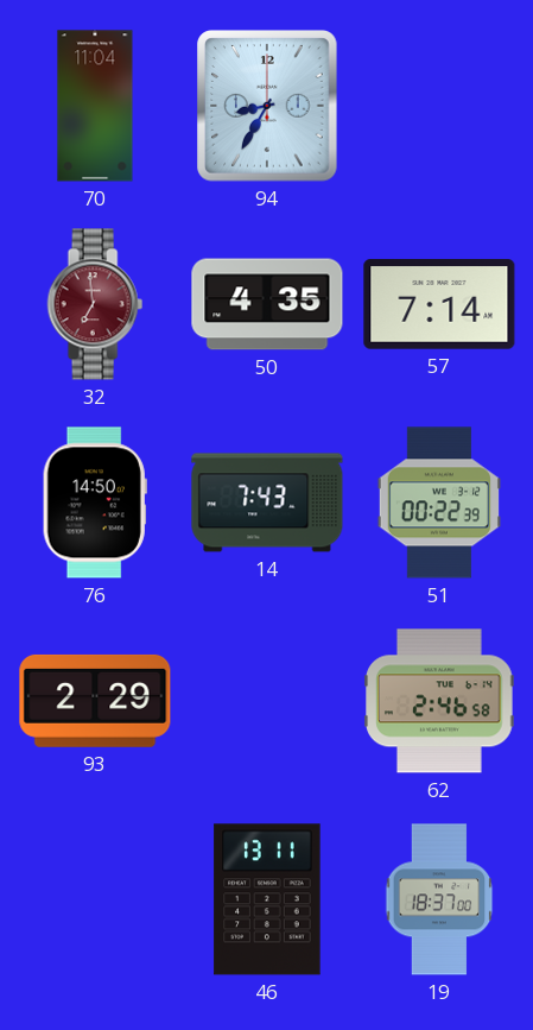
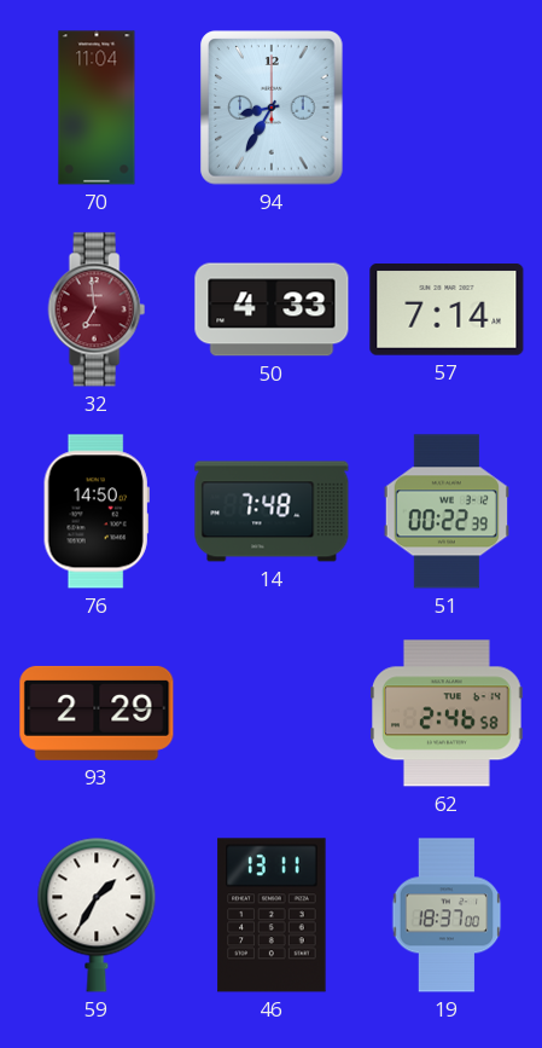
50: 4:35 -> 4:33
14: 7:43 -> 7:48
59: none -> 1:35
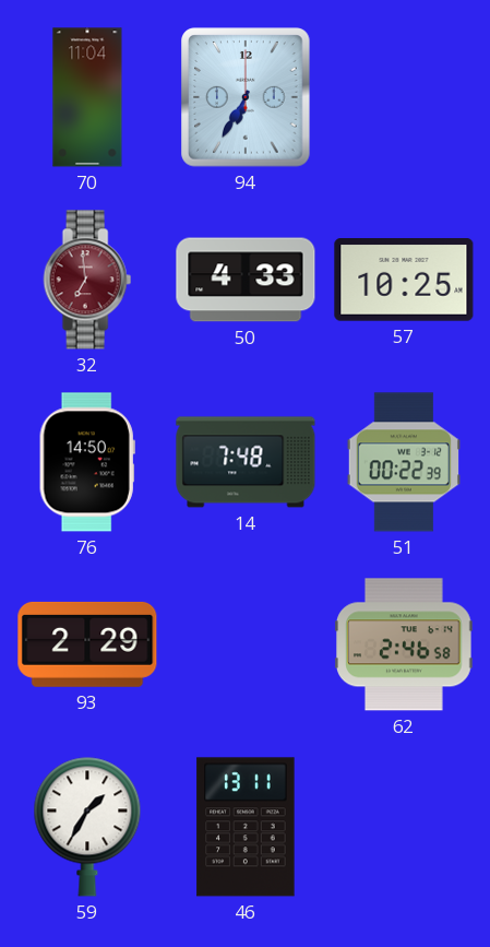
94: 8:35 -> 6:35
57: 7:14 -> 10:25
19: 18:37 -> none
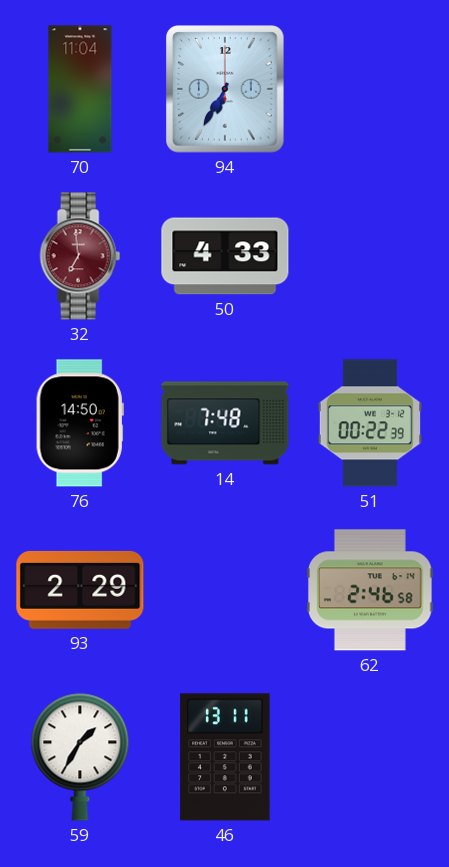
57: 10:25 -> none
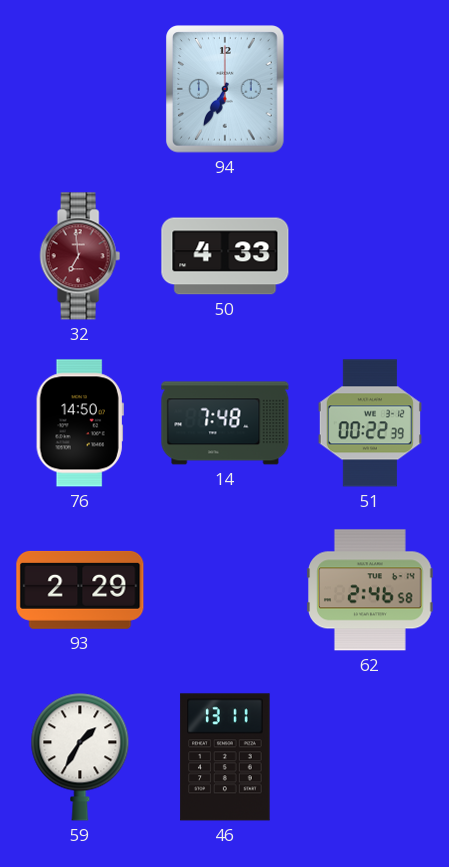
70: 11:04 -> none
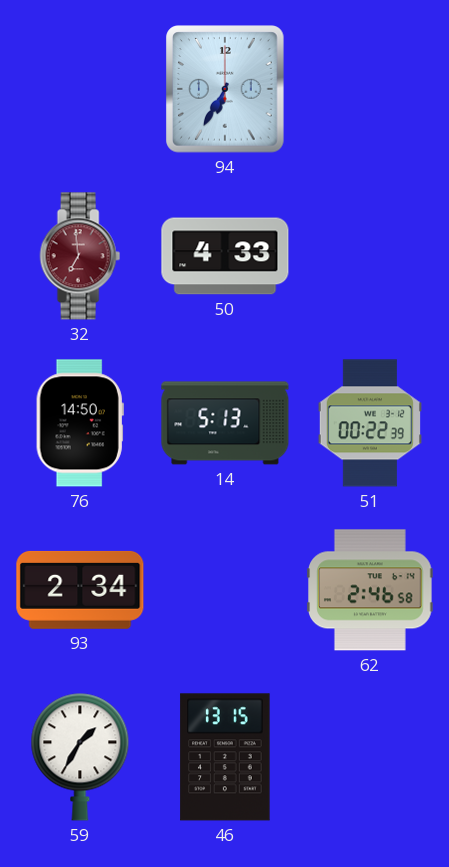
14: 7:48 -> 5:13
93: 2:29 -> 2:34
46: 13:11 -> 13:15
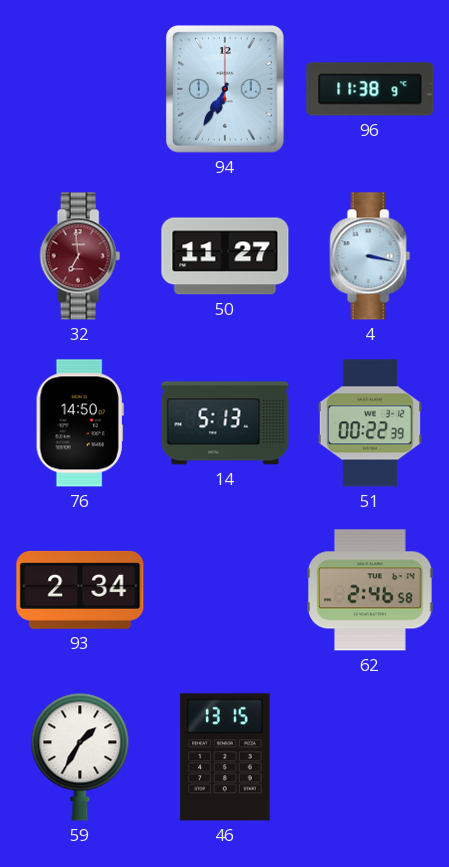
96: none -> 11:38
50: 4:33 -> 11:27
4: none -> 3:17
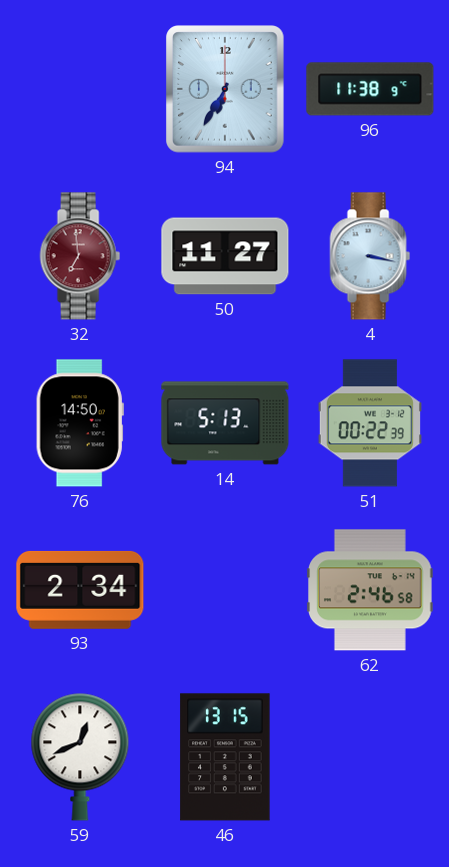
59: 1:35 -> 12:41
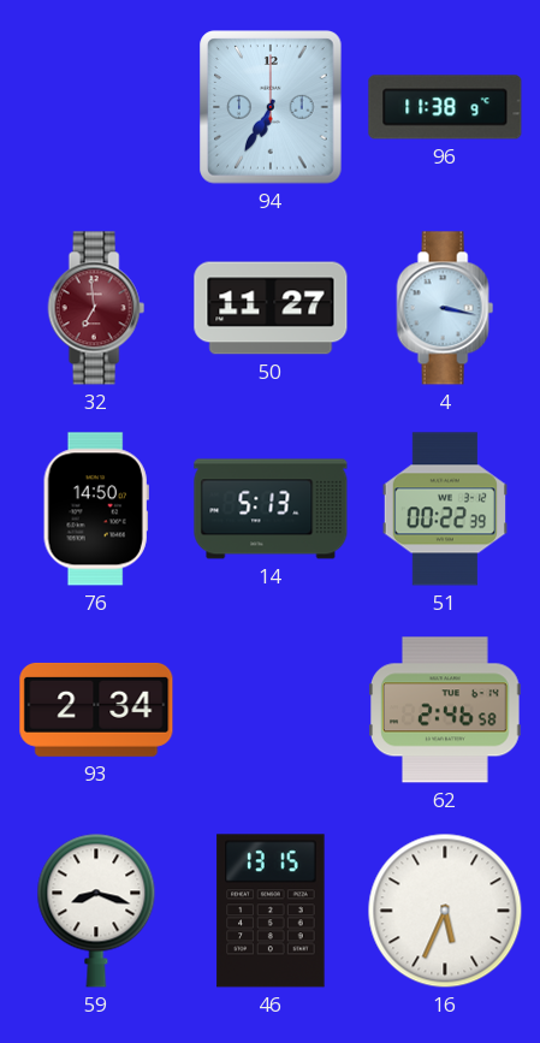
59: 12:41 -> 8:18
16: none -> 5:34
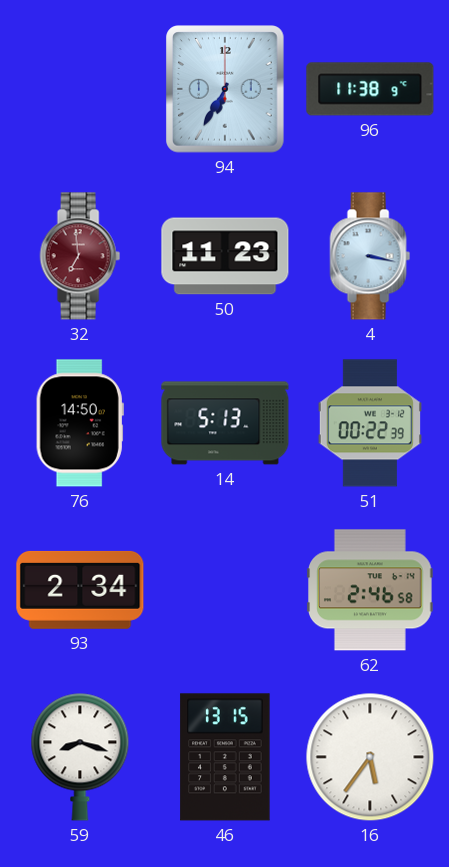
50: 11:27 -> 11:23
16: 5:34 -> 5:36
